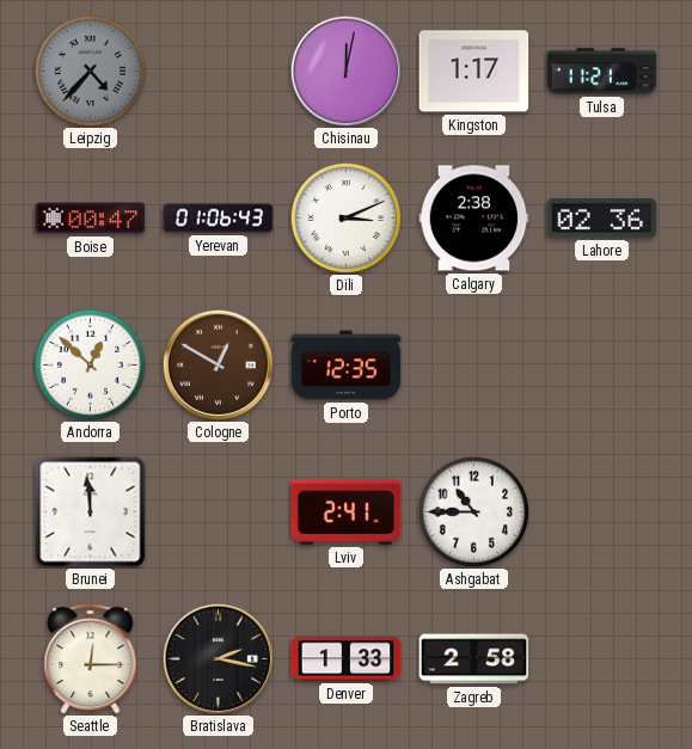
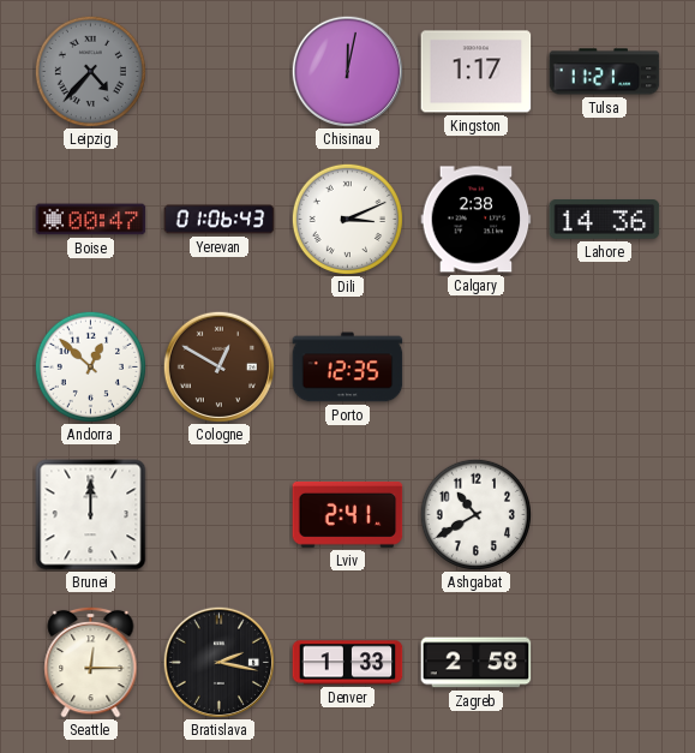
Lahore: 02:36 -> 14:36
Brunei: 11:59 -> 12:00
Ashgabat: 10:45 -> 10:40
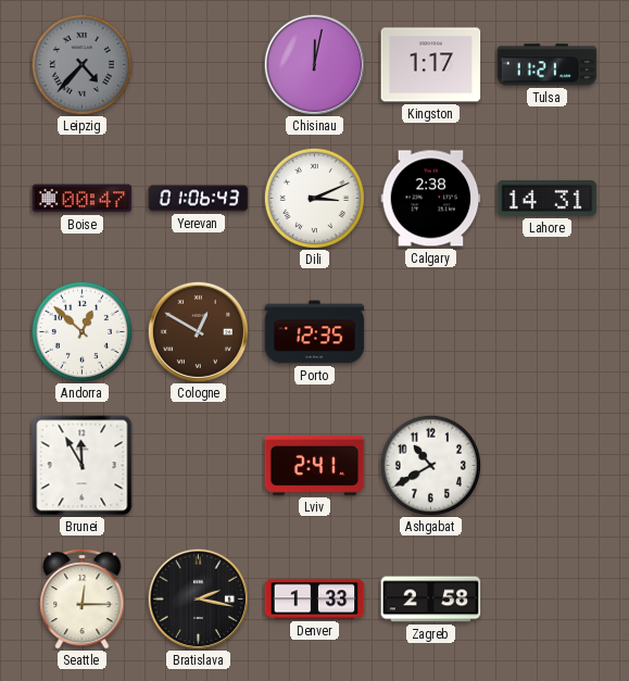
Lahore: 14:36 -> 14:31
Brunei: 12:00 -> 11:55
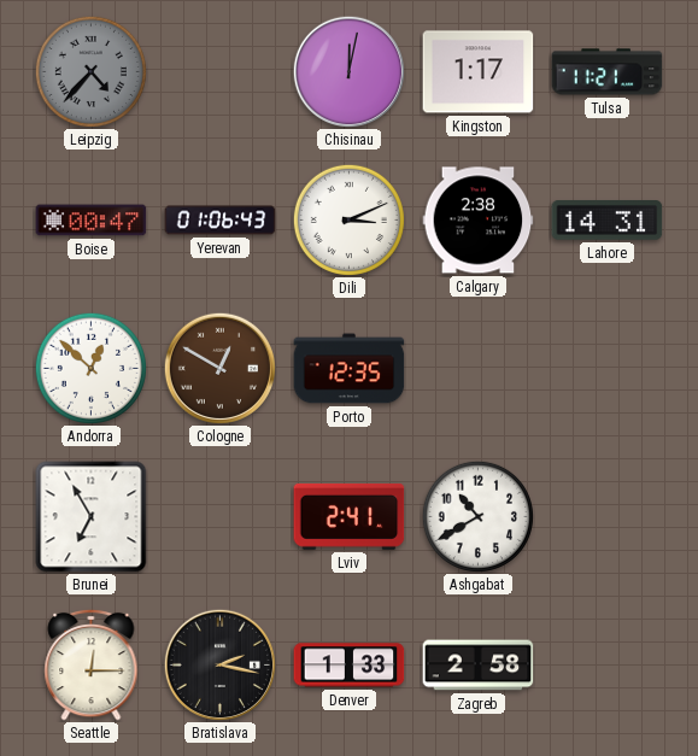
Brunei: 11:55 -> 6:55
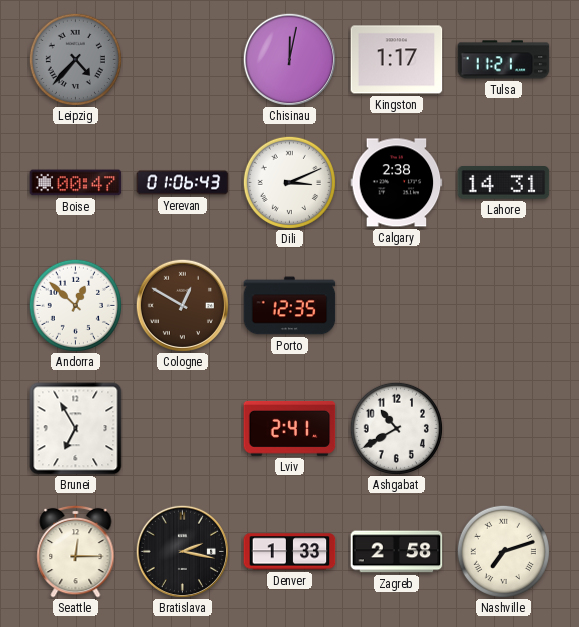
Nashville: none -> 7:12
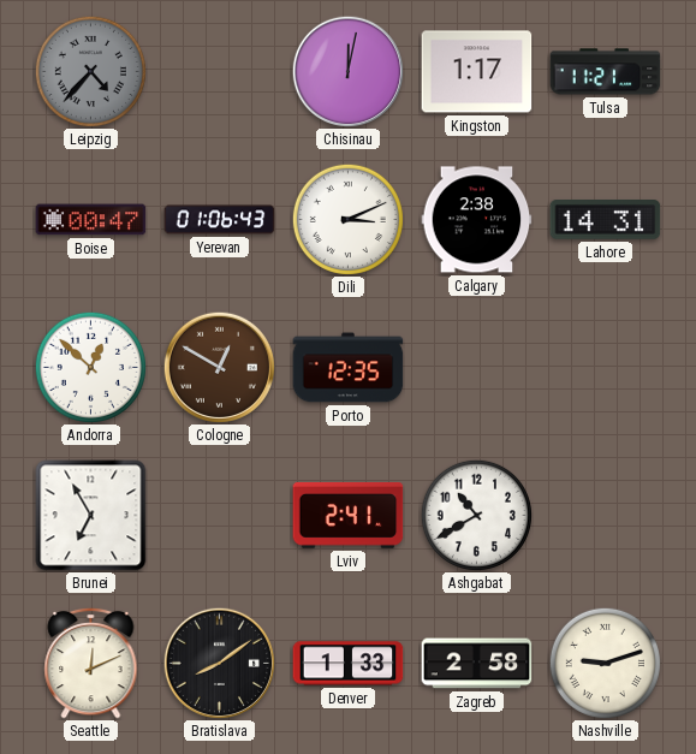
Seattle: 12:15 -> 12:11
Bratislava: 2:17 -> 8:09
Nashville: 7:12 -> 9:12
